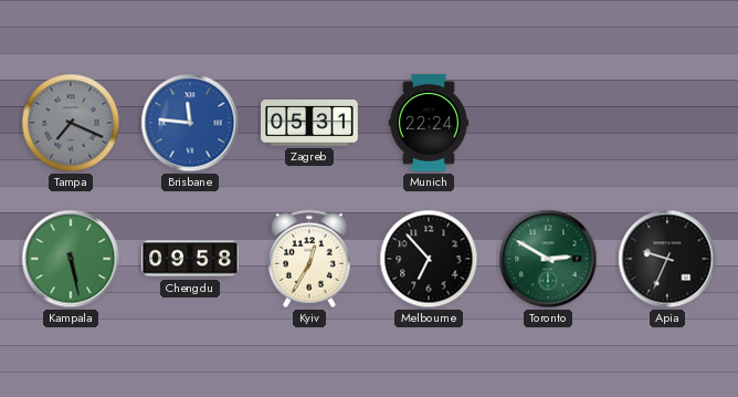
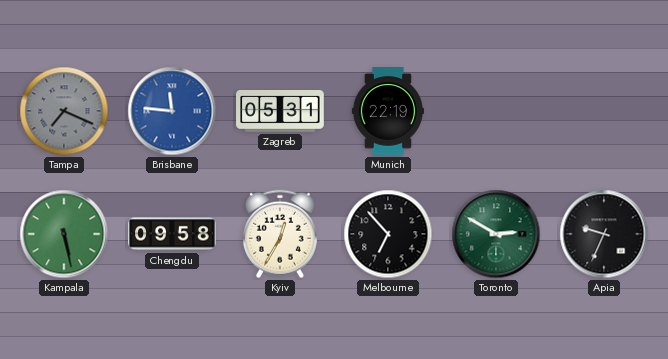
Munich: 22:24 -> 22:19
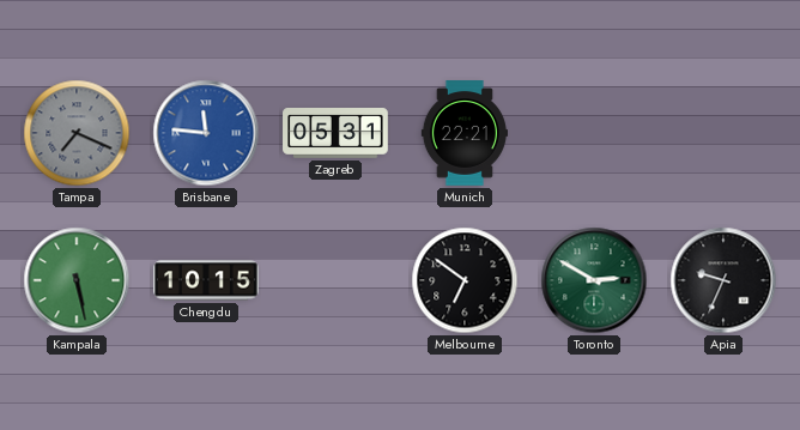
Munich: 22:19 -> 22:21
Chengdu: 09:58 -> 10:15
Kyiv: 12:35 -> none
Melbourne: 6:53 -> 6:51
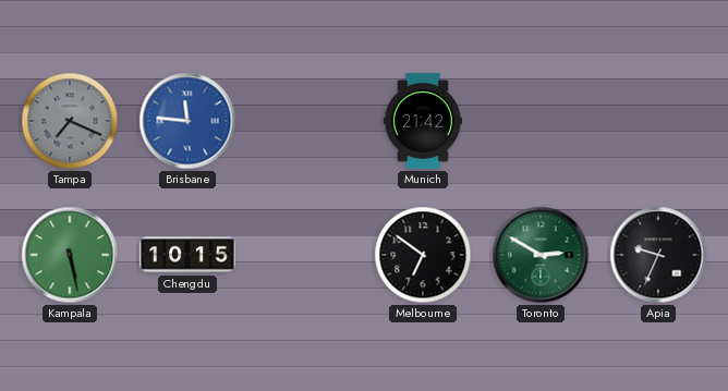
Zagreb: 05:31 -> none
Munich: 22:21 -> 21:42
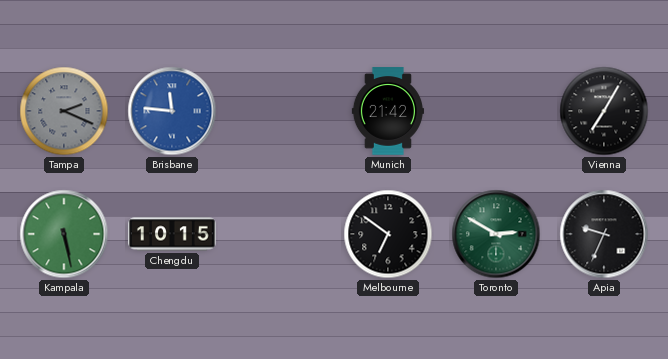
Tampa: 7:19 -> 2:19
Vienna: none -> 7:05
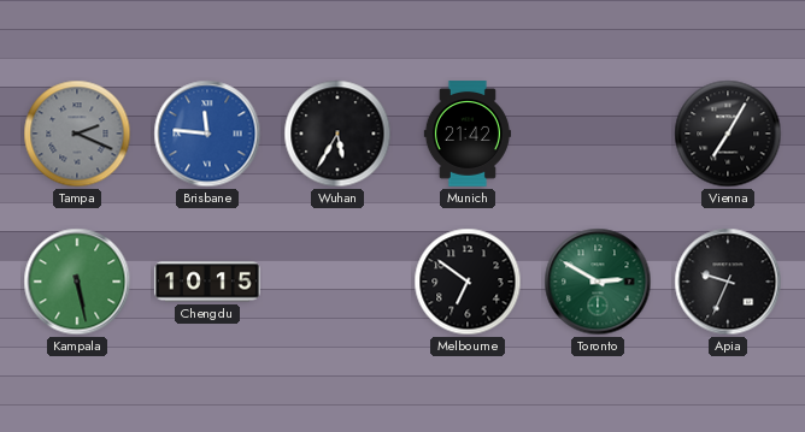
Wuhan: none -> 5:35
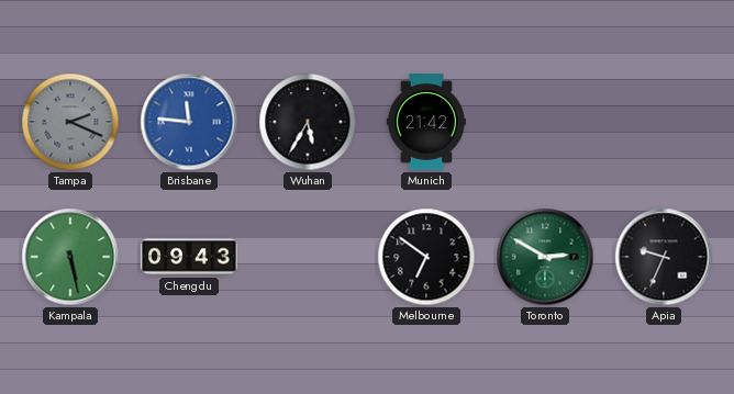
Vienna: 7:05 -> none
Chengdu: 10:15 -> 09:43
